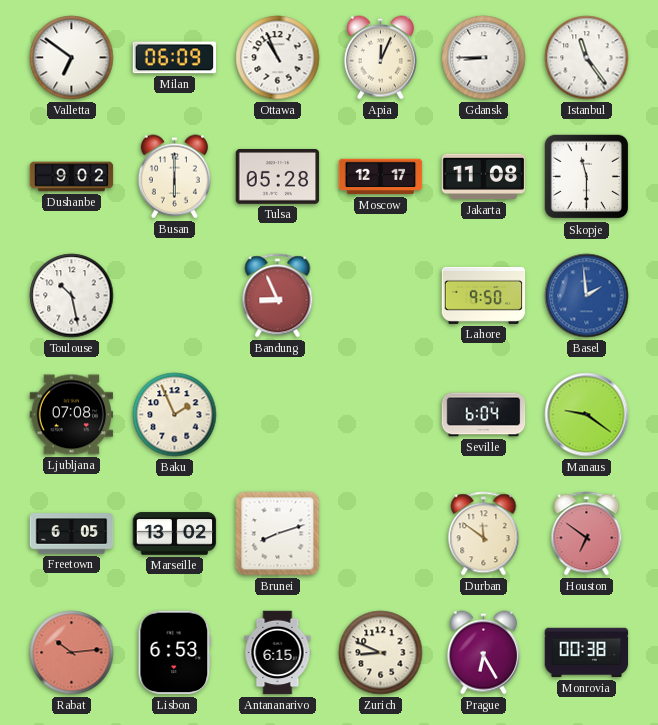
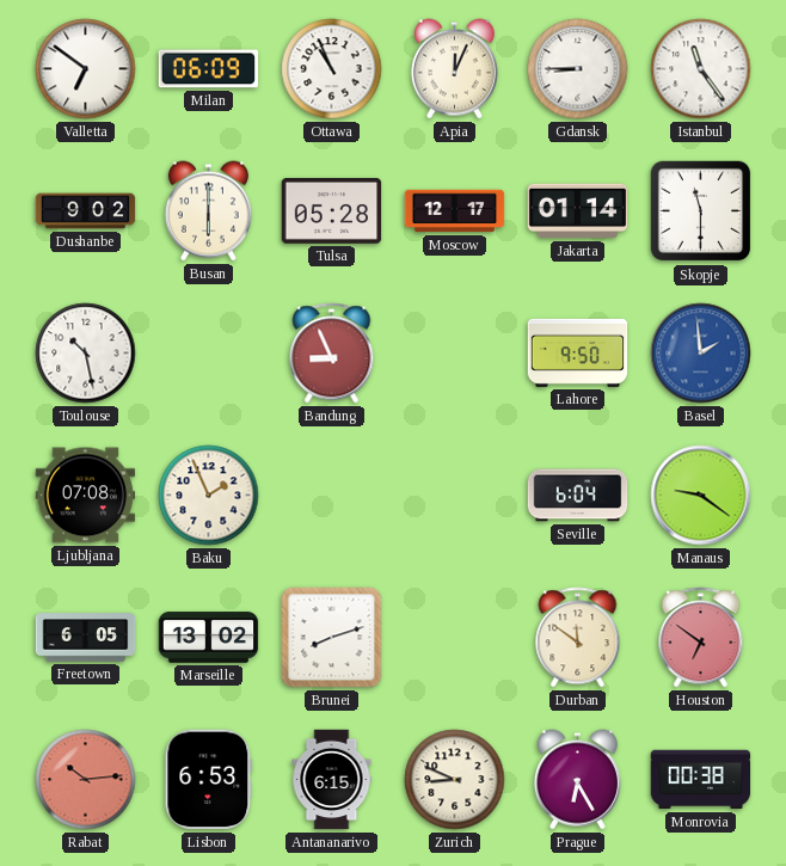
Jakarta: 11:08 -> 01:14
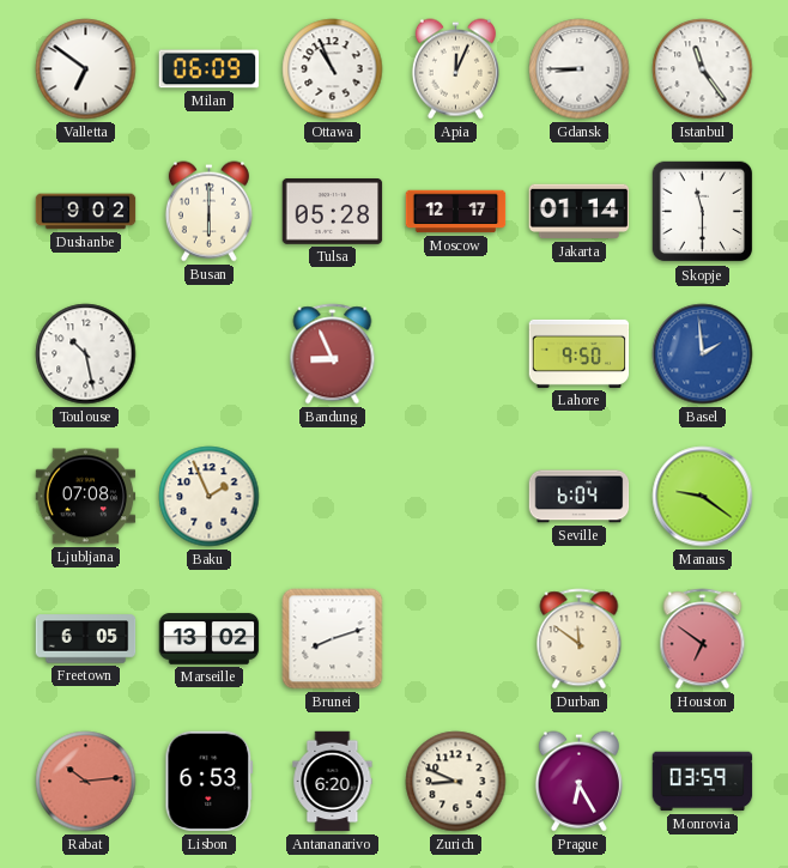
Antananarivo: 6:15 -> 6:20
Monrovia: 00:38 -> 03:59
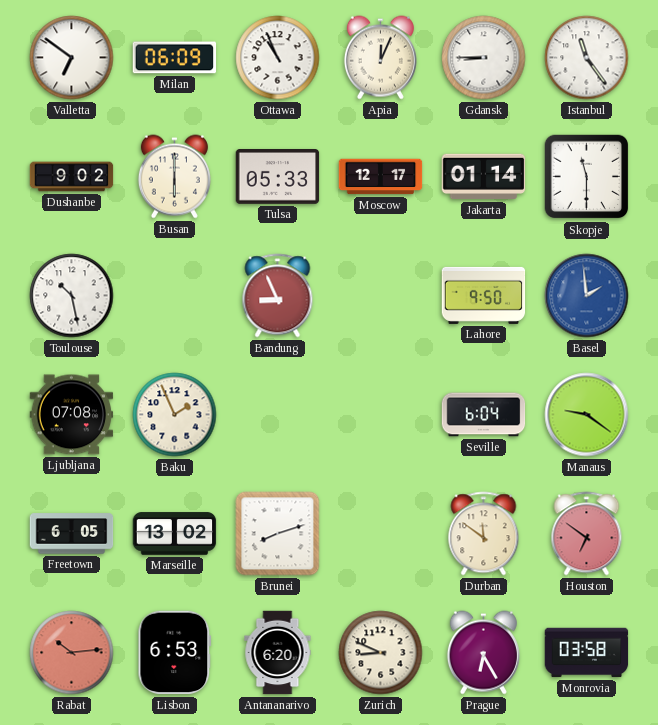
Tulsa: 05:28 -> 05:33
Monrovia: 03:59 -> 03:58
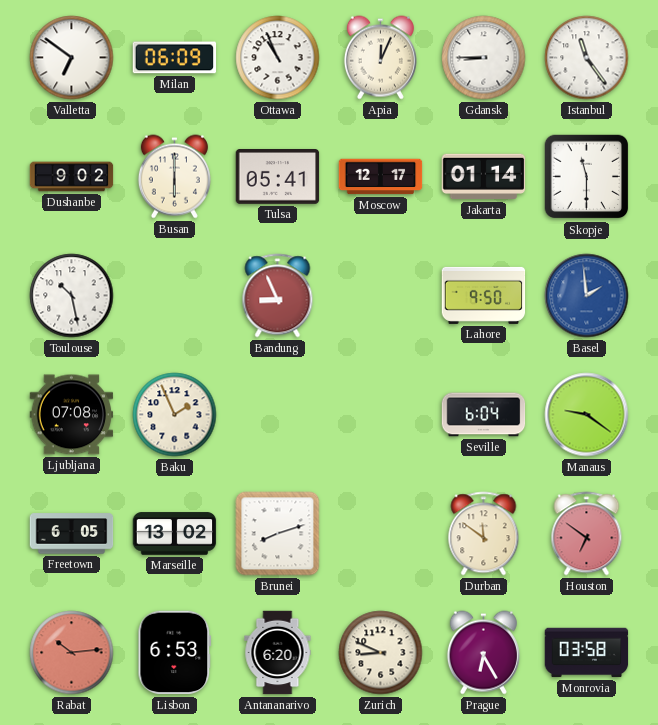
Tulsa: 05:33 -> 05:41
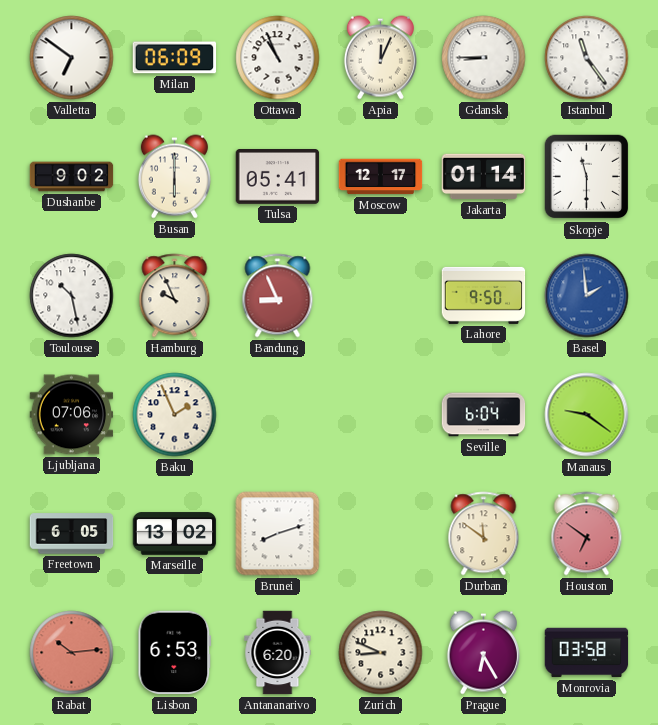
Hamburg: none -> 9:56
Ljubljana: 07:08 -> 07:06
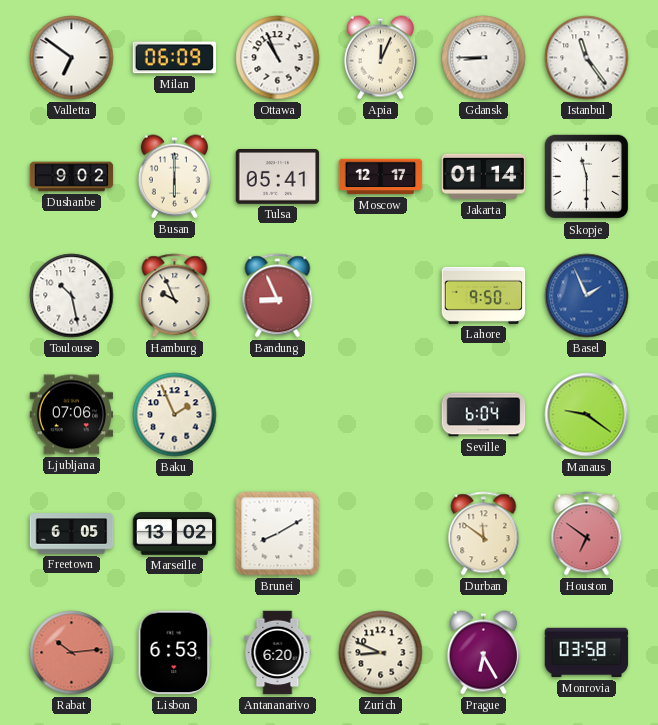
Basel: 1:59 -> 1:56
Brunei: 8:12 -> 8:10
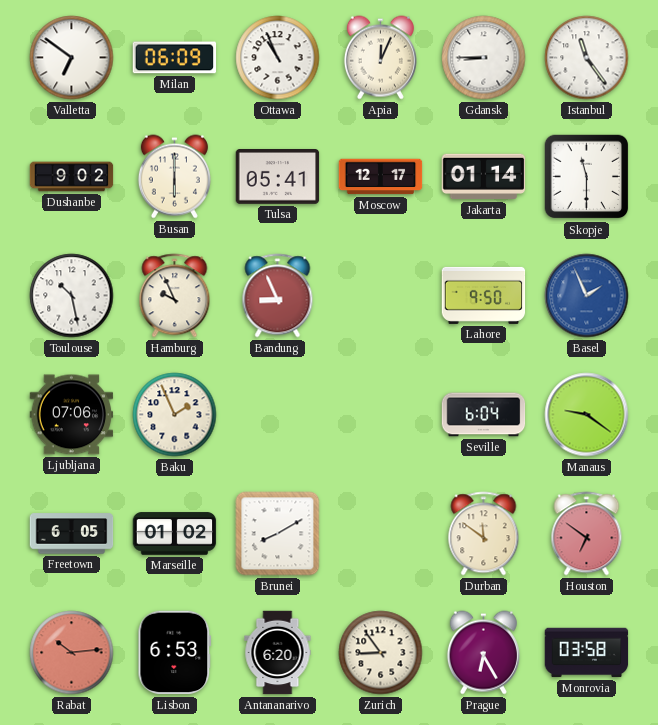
Marseille: 13:02 -> 01:02
Zurich: 8:49 -> 8:54
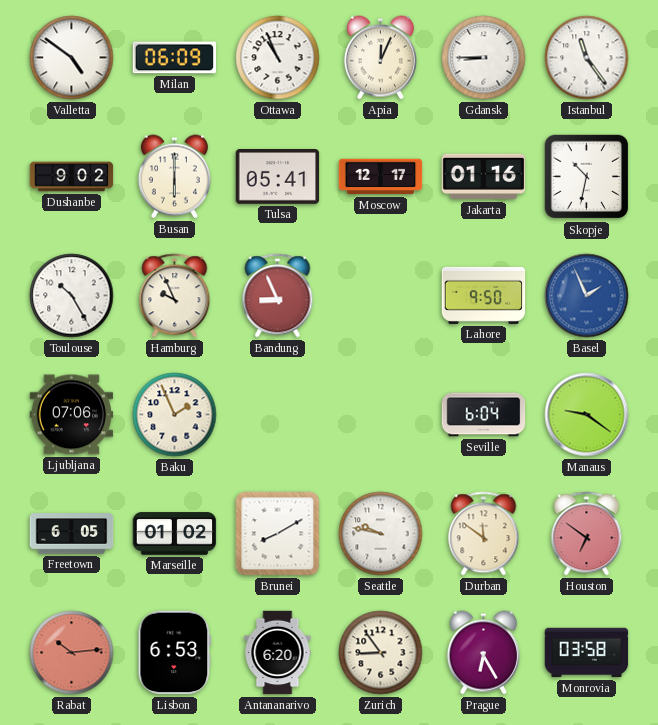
Valletta: 6:51 -> 4:51
Jakarta: 01:14 -> 01:16
Skopje: 11:30 -> 10:32
Toulouse: 10:28 -> 10:25
Seattle: none -> 9:47
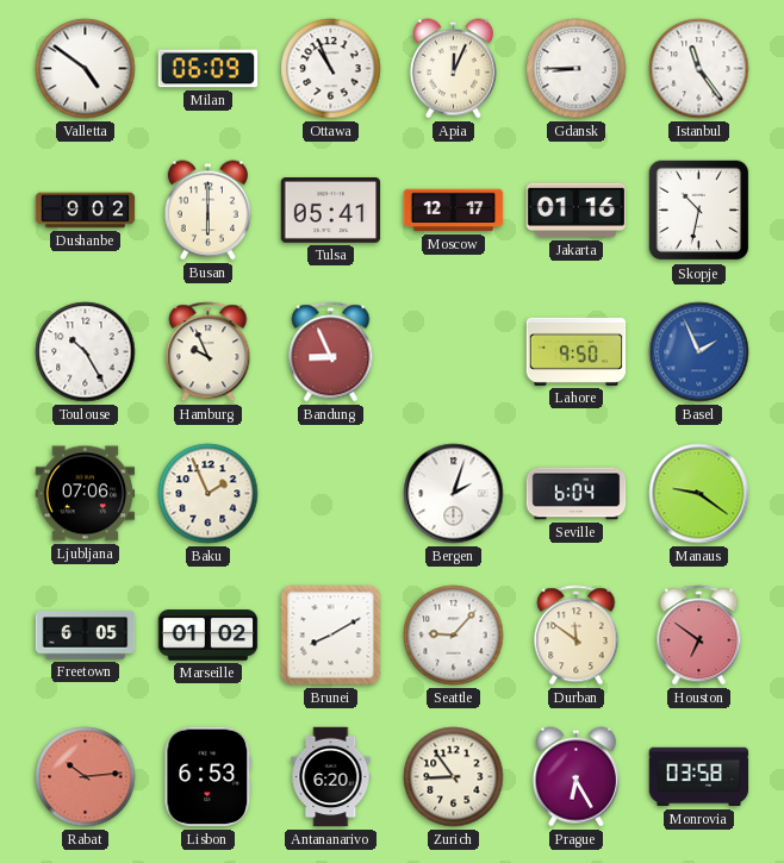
Bergen: none -> 2:03
Seattle: 9:47 -> 9:07
